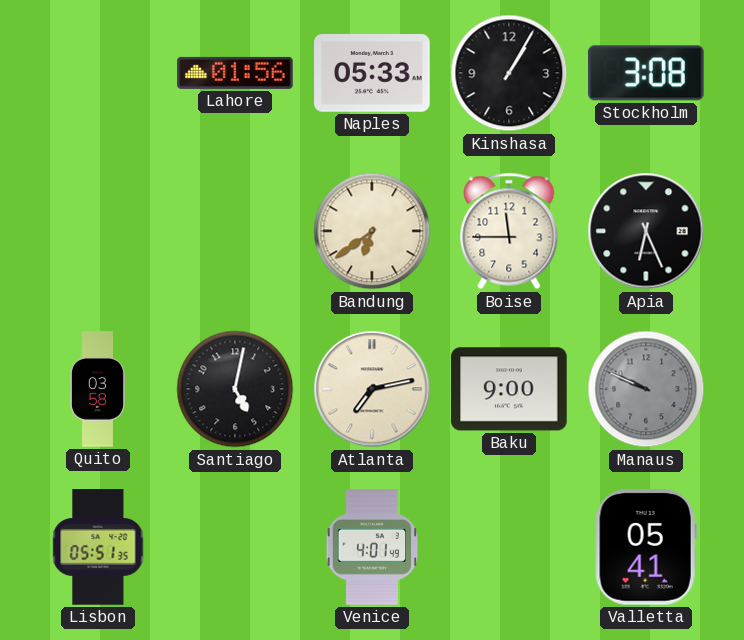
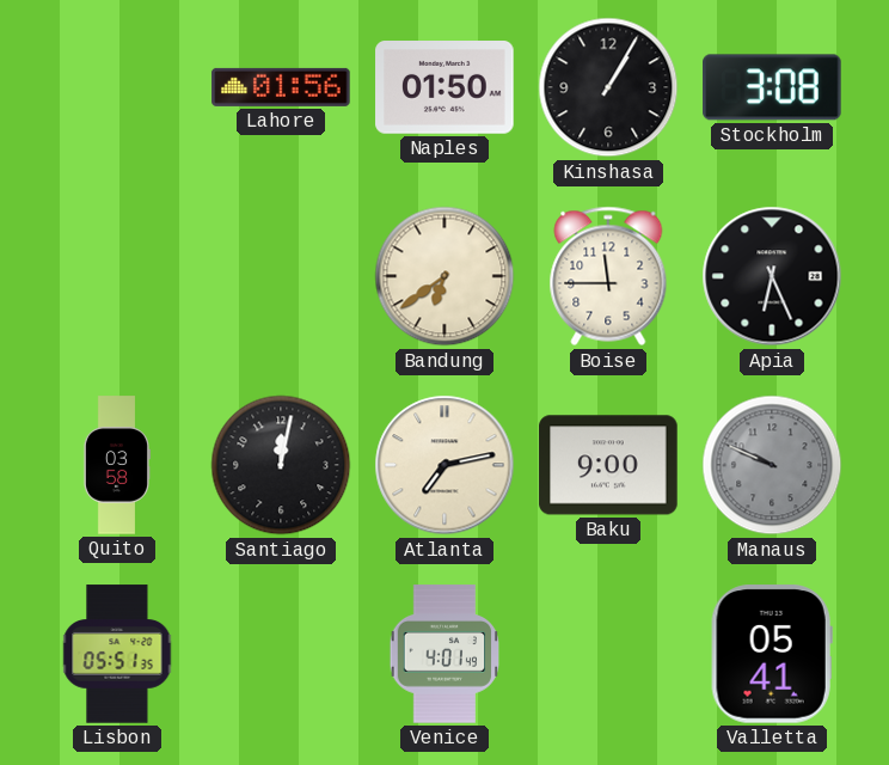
Naples: 05:33 -> 01:50
Santiago: 5:02 -> 12:02
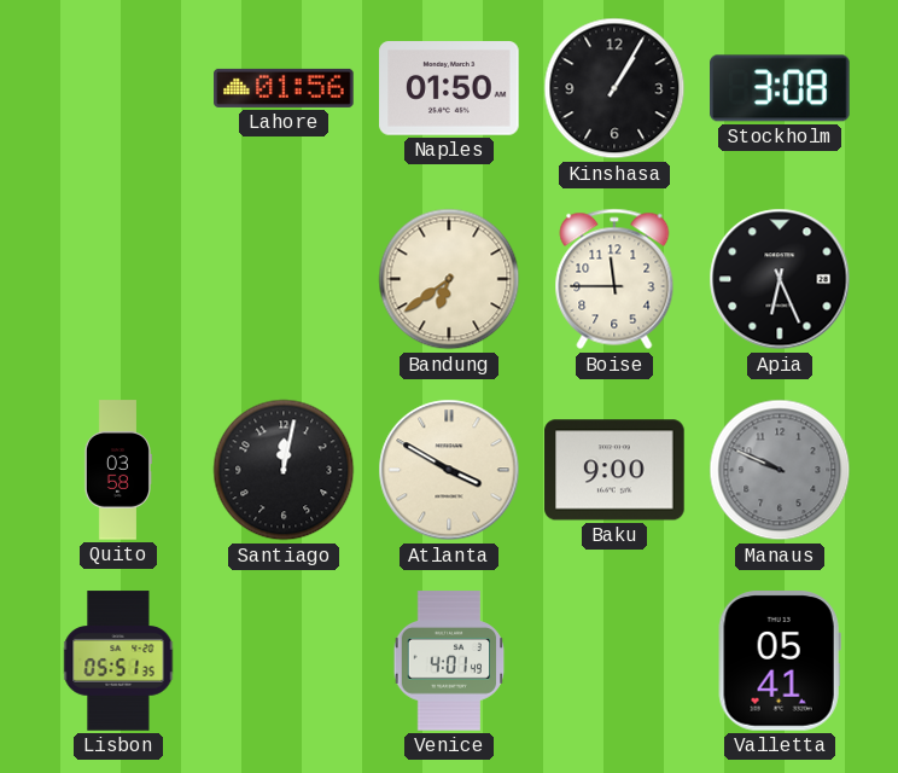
Atlanta: 7:13 -> 3:50
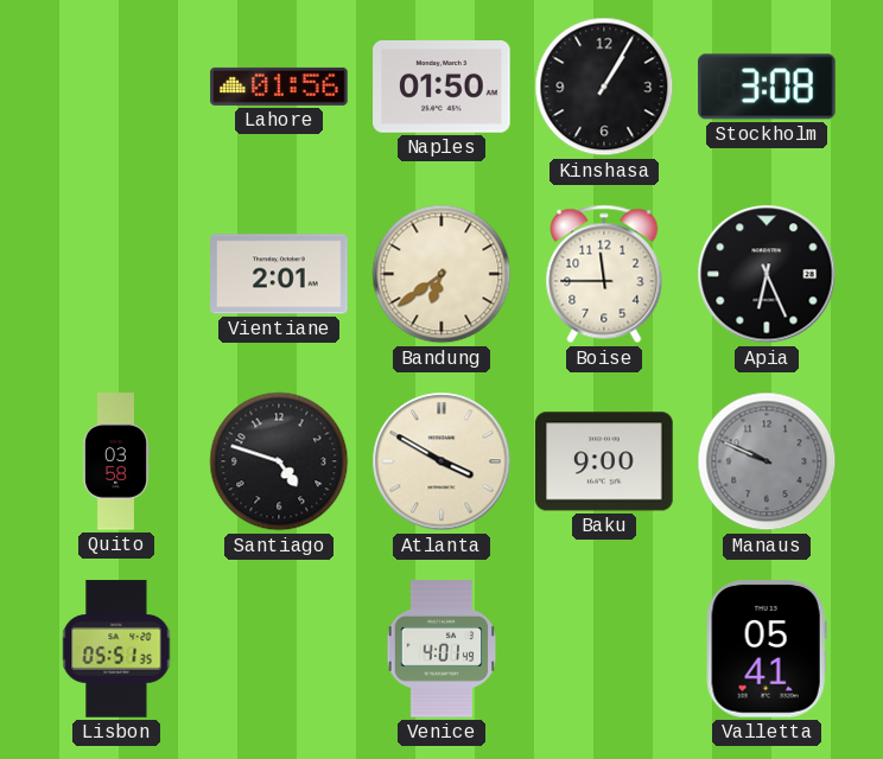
Vientiane: none -> 2:01
Santiago: 12:02 -> 4:48
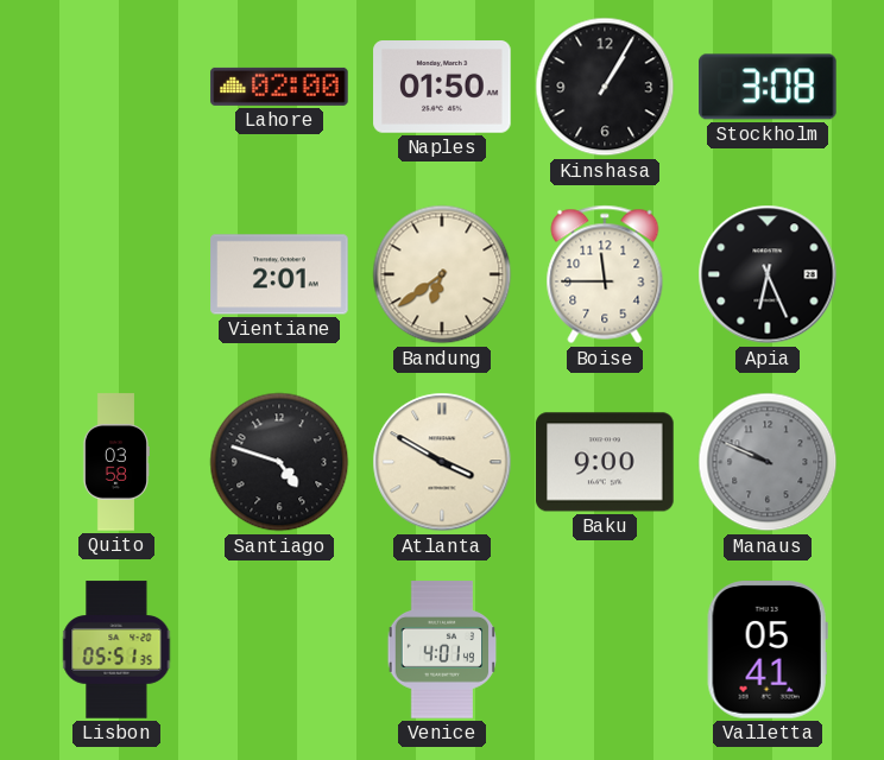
Lahore: 01:56 -> 02:00
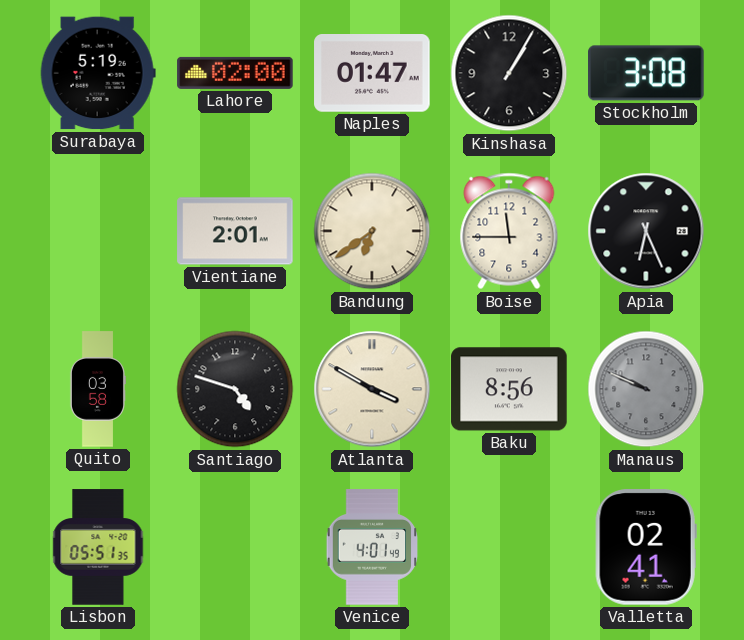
Surabaya: none -> 5:19
Naples: 01:50 -> 01:47
Baku: 9:00 -> 8:56
Valletta: 05:41 -> 02:41
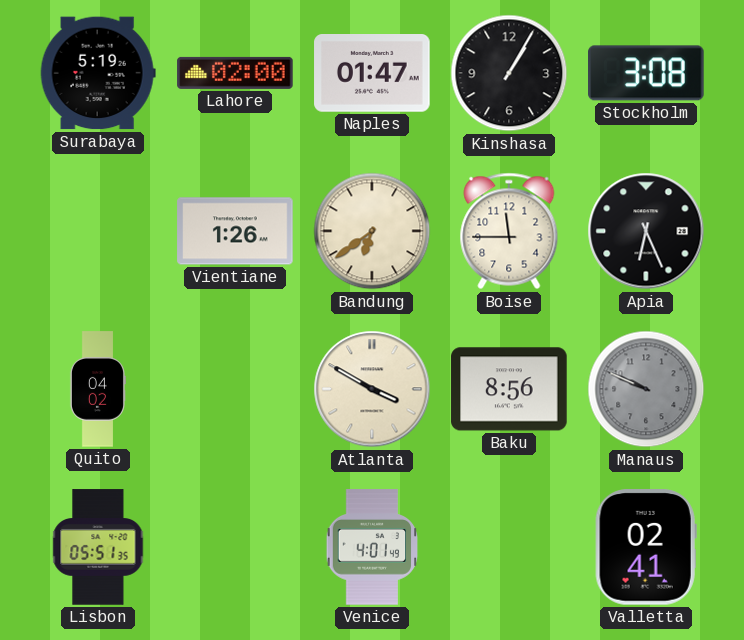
Vientiane: 2:01 -> 1:26
Quito: 03:58 -> 04:02
Santiago: 4:48 -> none
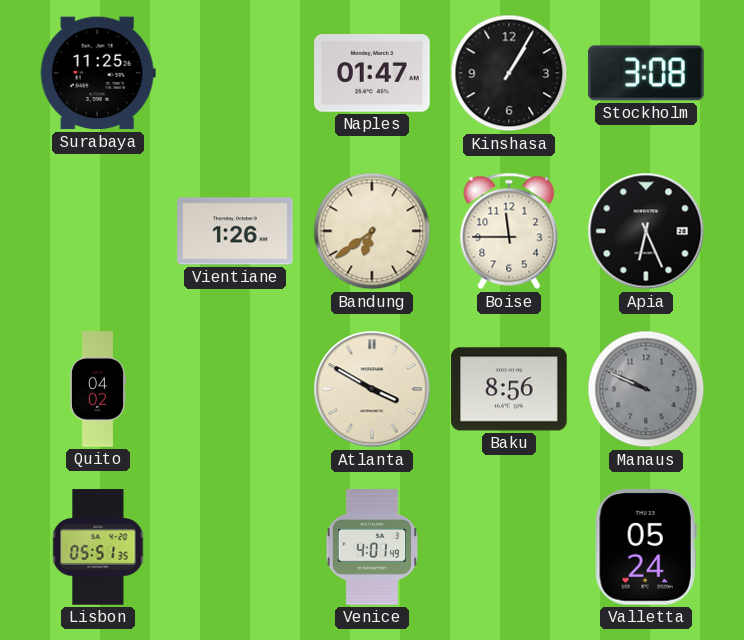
Surabaya: 5:19 -> 11:25
Lahore: 02:00 -> none
Valletta: 02:41 -> 05:24
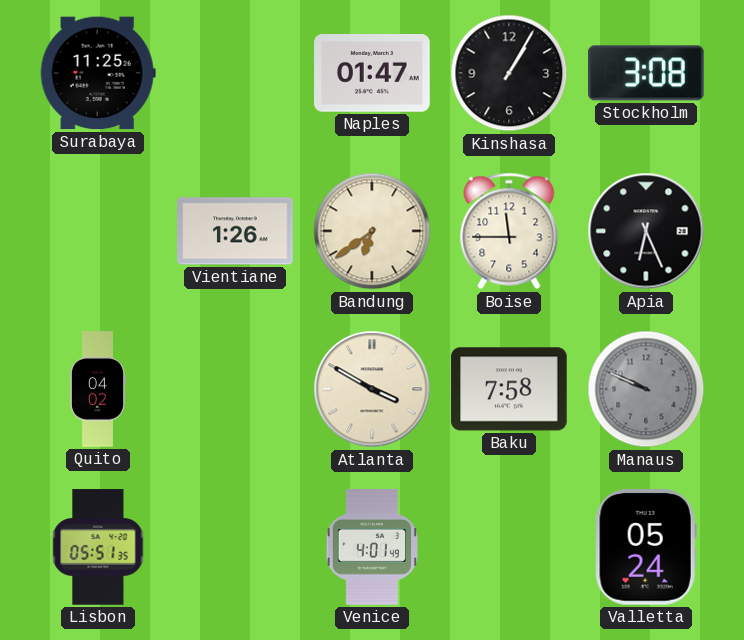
Baku: 8:56 -> 7:58
